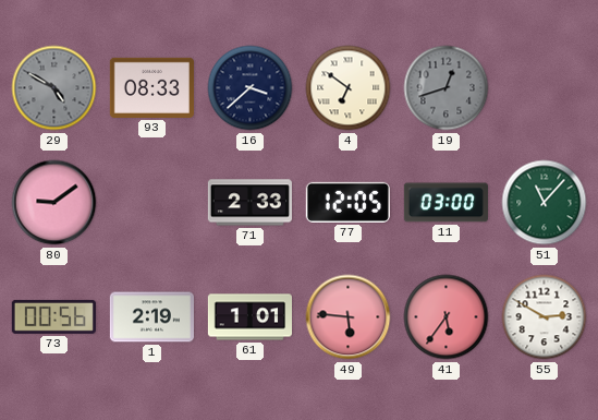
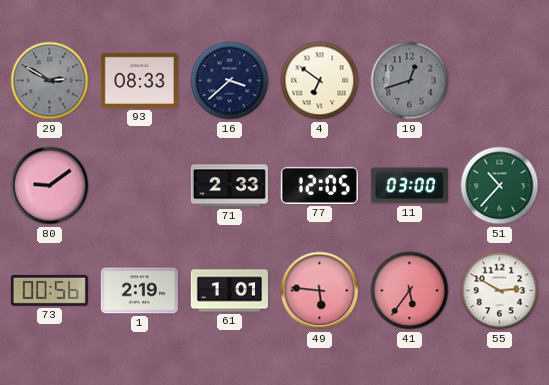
29: 4:50 -> 2:50
51: 11:07 -> 10:37
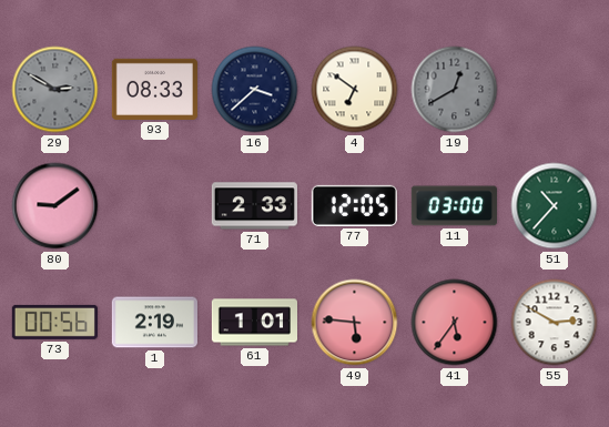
19: 12:42 -> 12:40
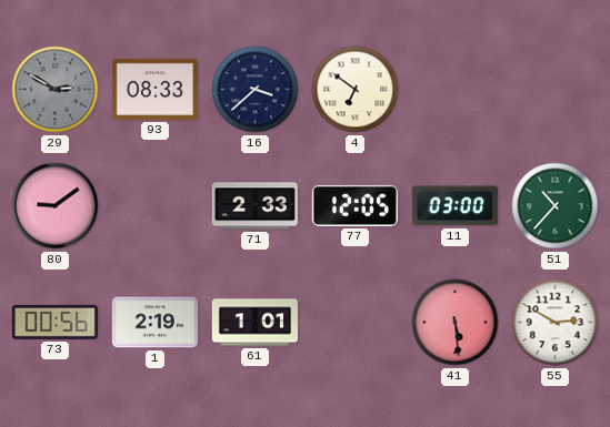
19: 12:40 -> none
49: 5:46 -> none
41: 5:36 -> 5:29
